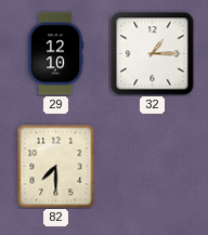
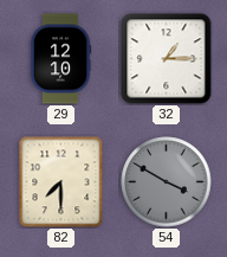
54: none -> 3:50
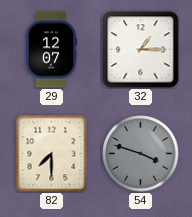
29: 12:10 -> 12:07
54: 3:50 -> 3:48
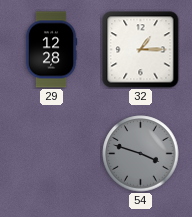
29: 12:07 -> 12:28
82: 7:30 -> none
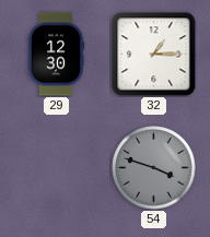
29: 12:28 -> 12:30
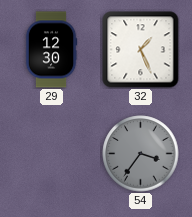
32: 1:15 -> 1:26
54: 3:48 -> 3:36
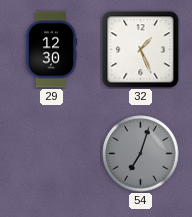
54: 3:36 -> 7:03
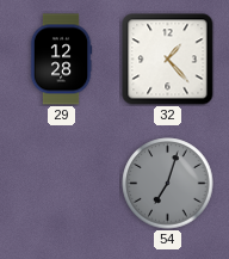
29: 12:30 -> 12:28
32: 1:26 -> 1:23
